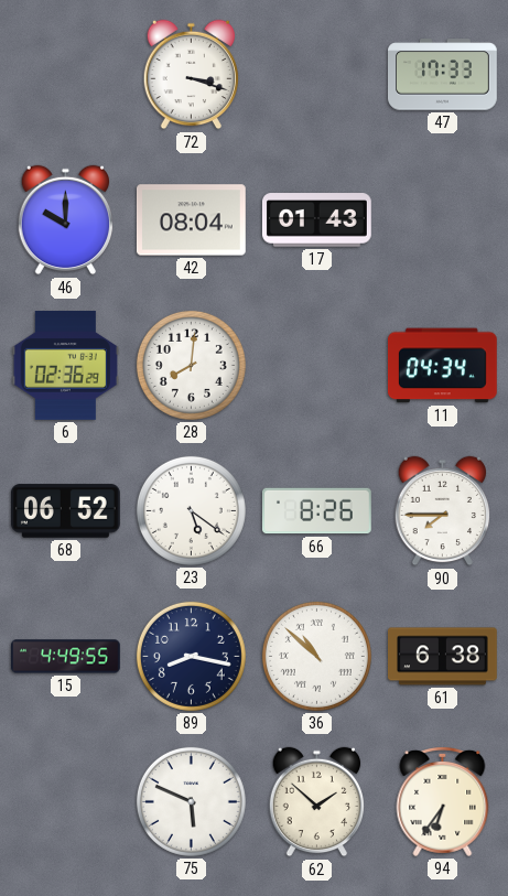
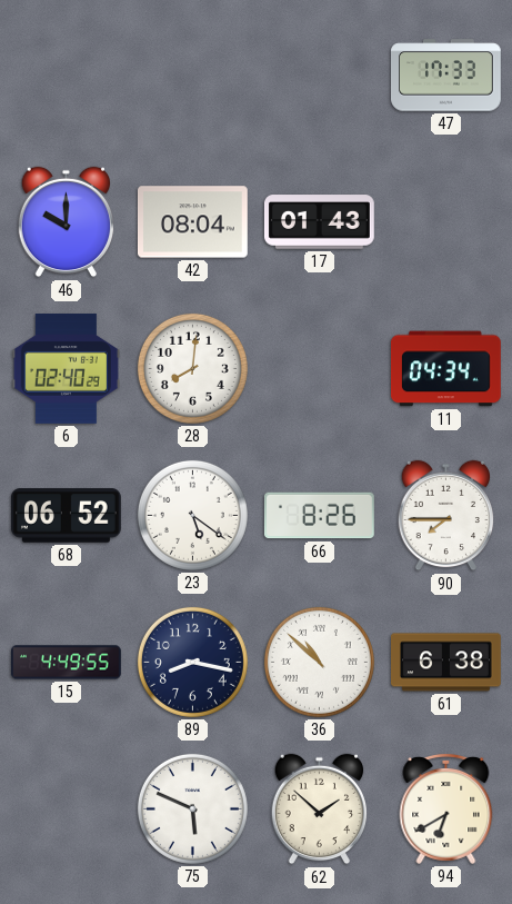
72: 3:18 -> none
6: 02:36 -> 02:40
94: 6:36 -> 6:40
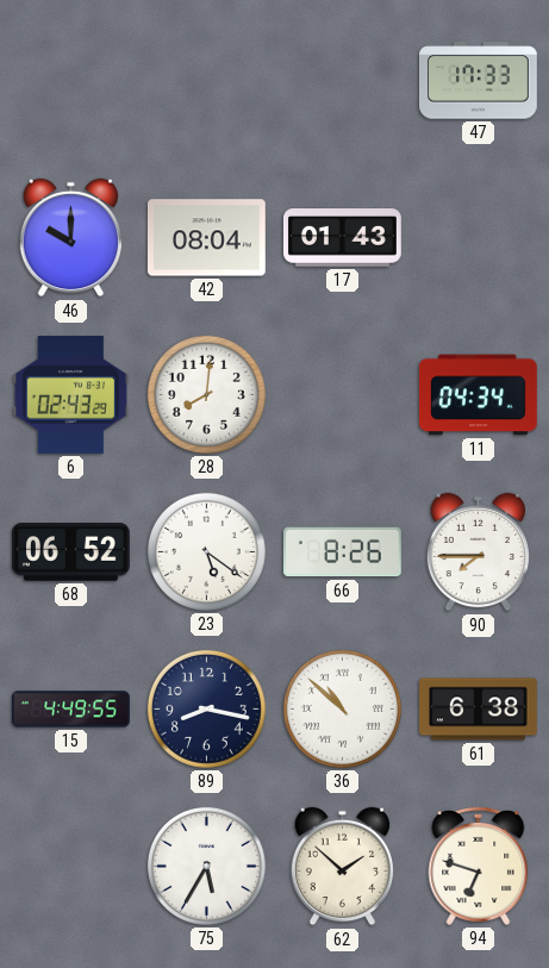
6: 02:40 -> 02:43
75: 5:49 -> 5:35
94: 6:40 -> 6:48
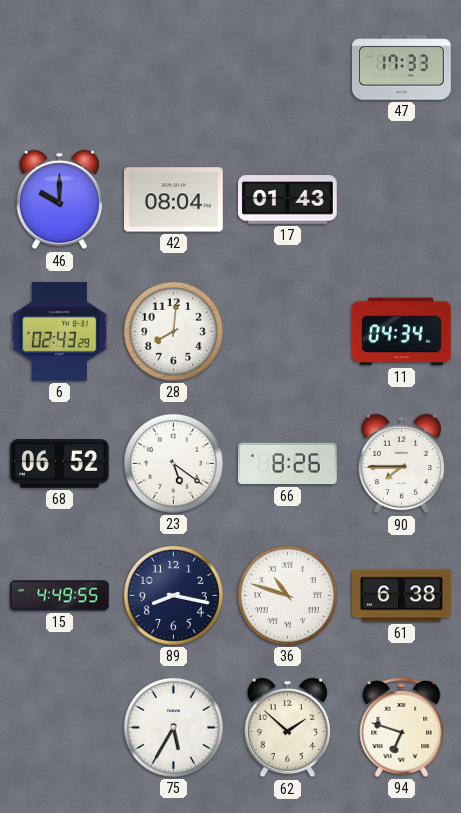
36: 10:52 -> 10:48
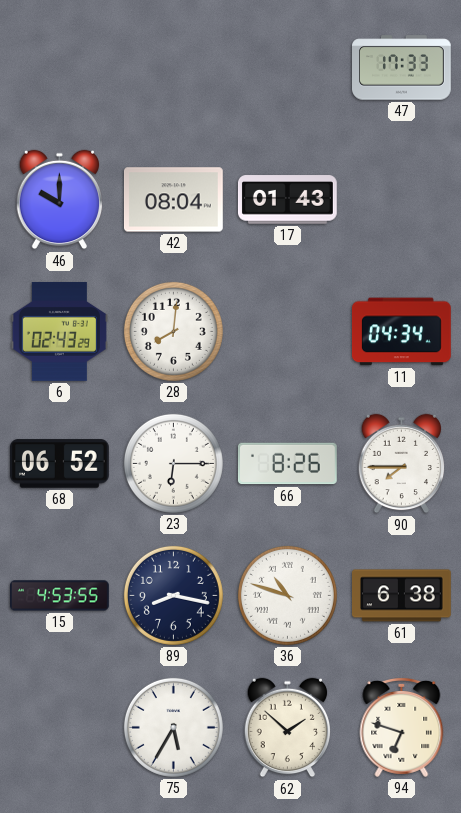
23: 5:21 -> 6:15
15: 4:49 -> 4:53
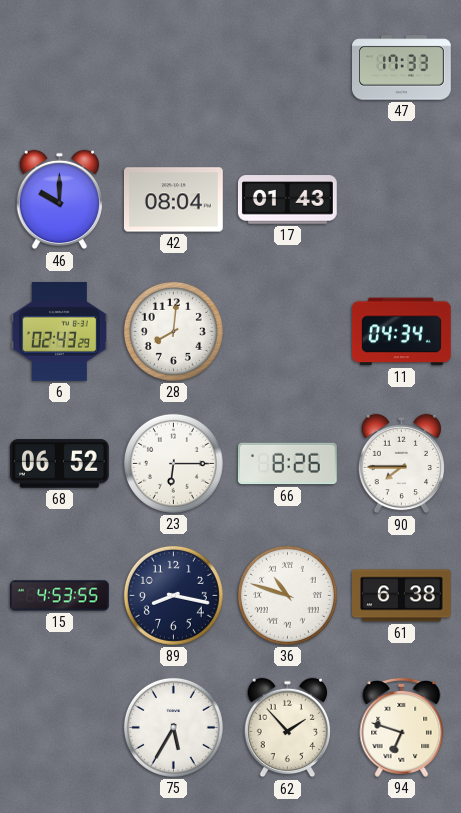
62: 1:52 -> 1:53
